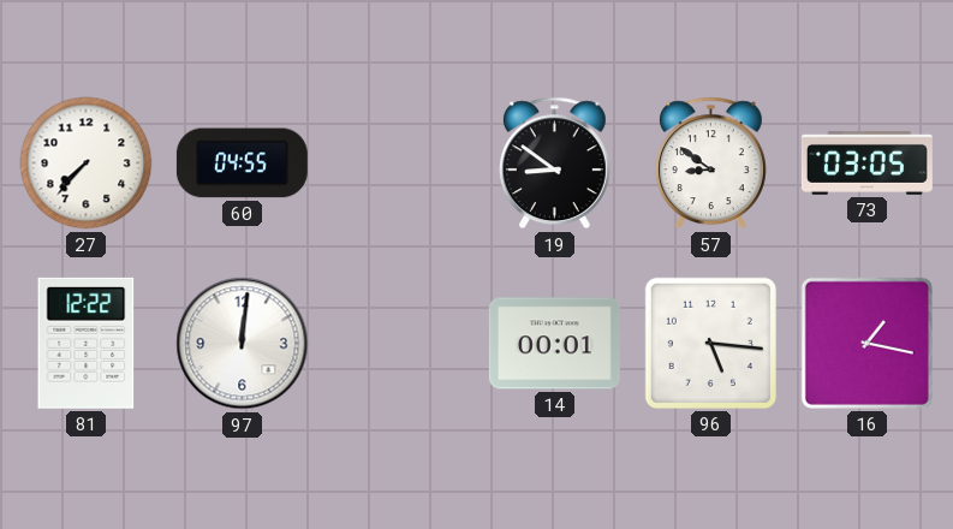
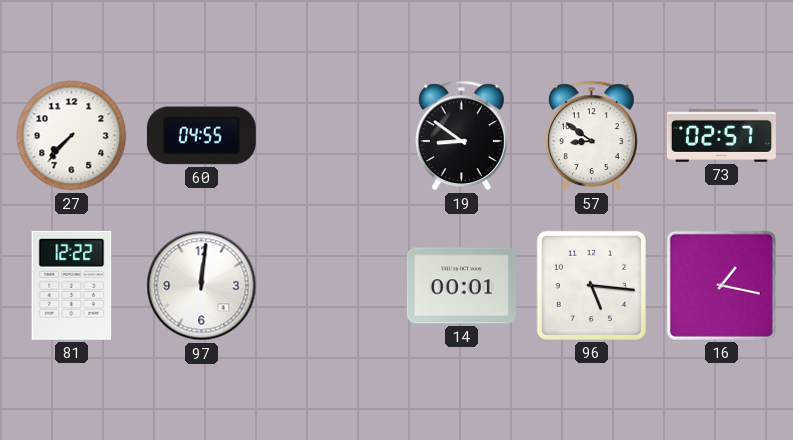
73: 03:05 -> 02:57
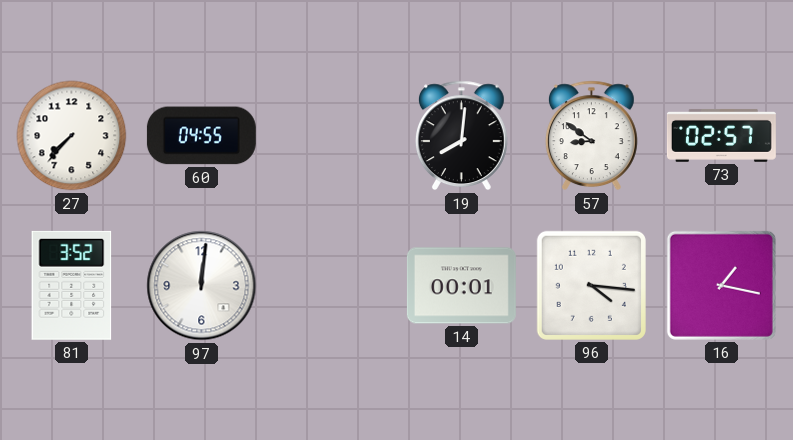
19: 8:51 -> 8:01
81: 12:22 -> 3:52
96: 5:16 -> 4:16
